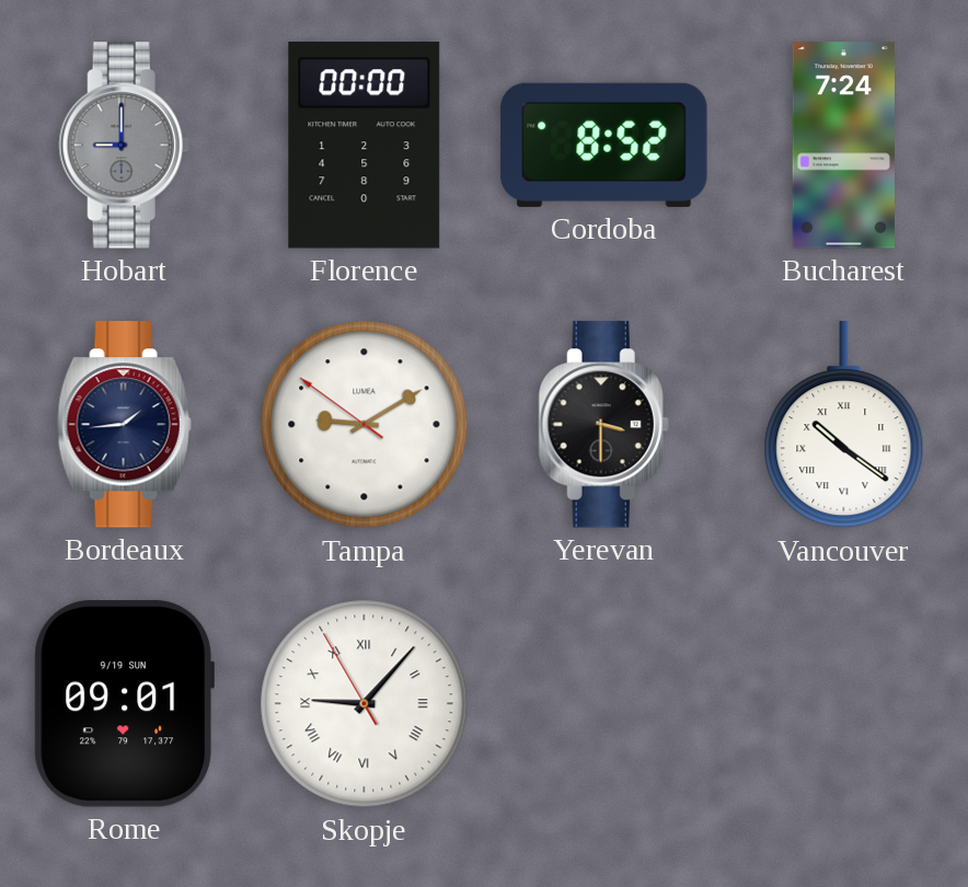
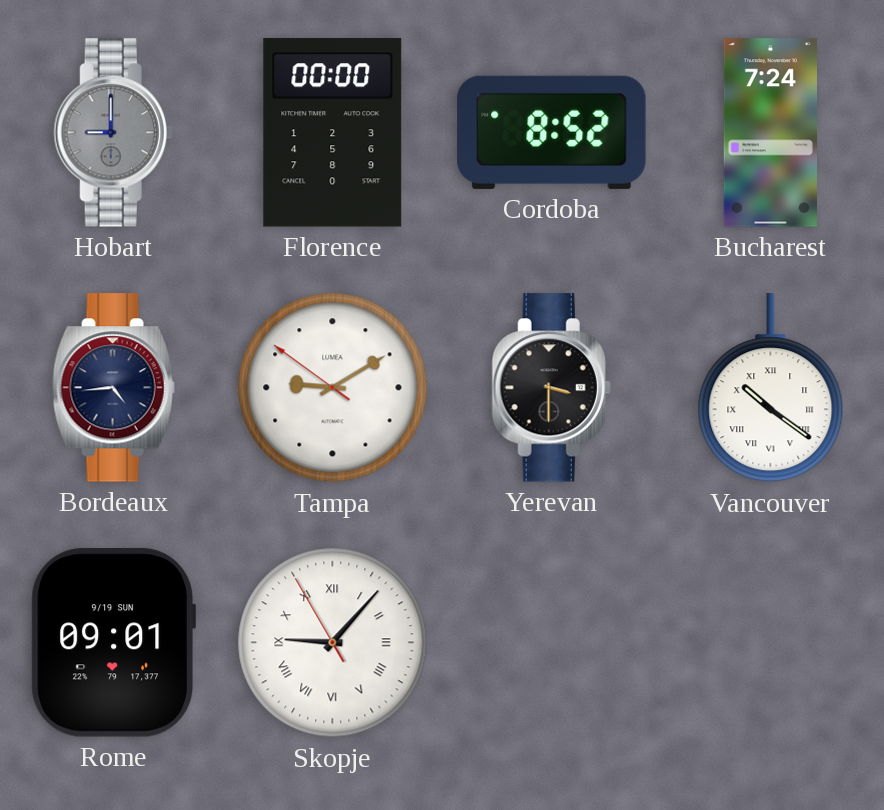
Bordeaux: 1:44 -> 4:44
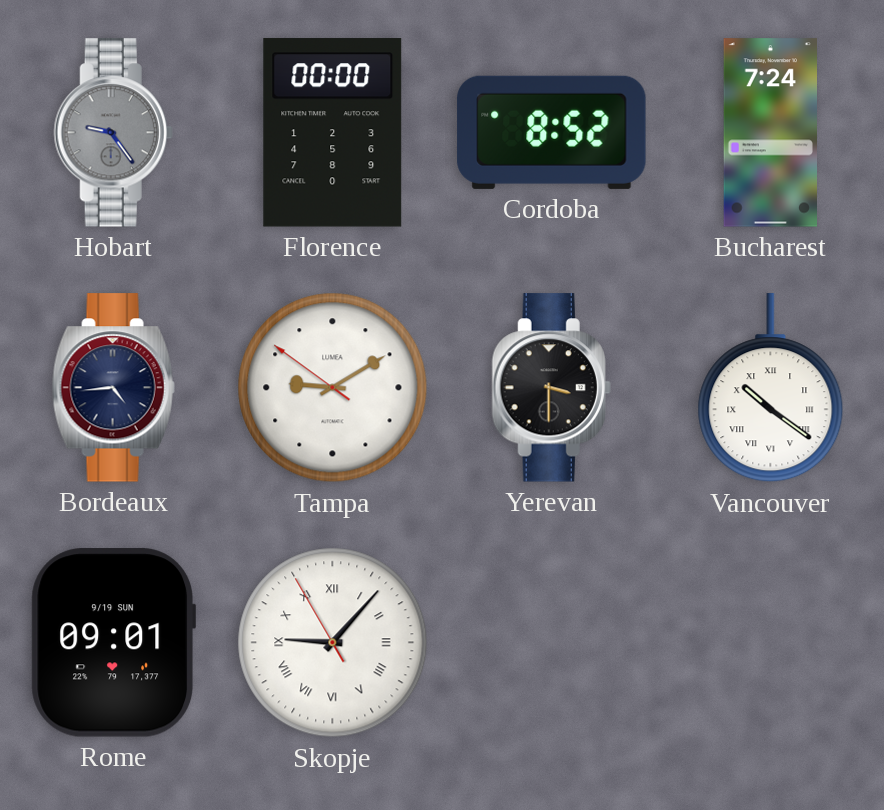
Hobart: 9:00 -> 9:24
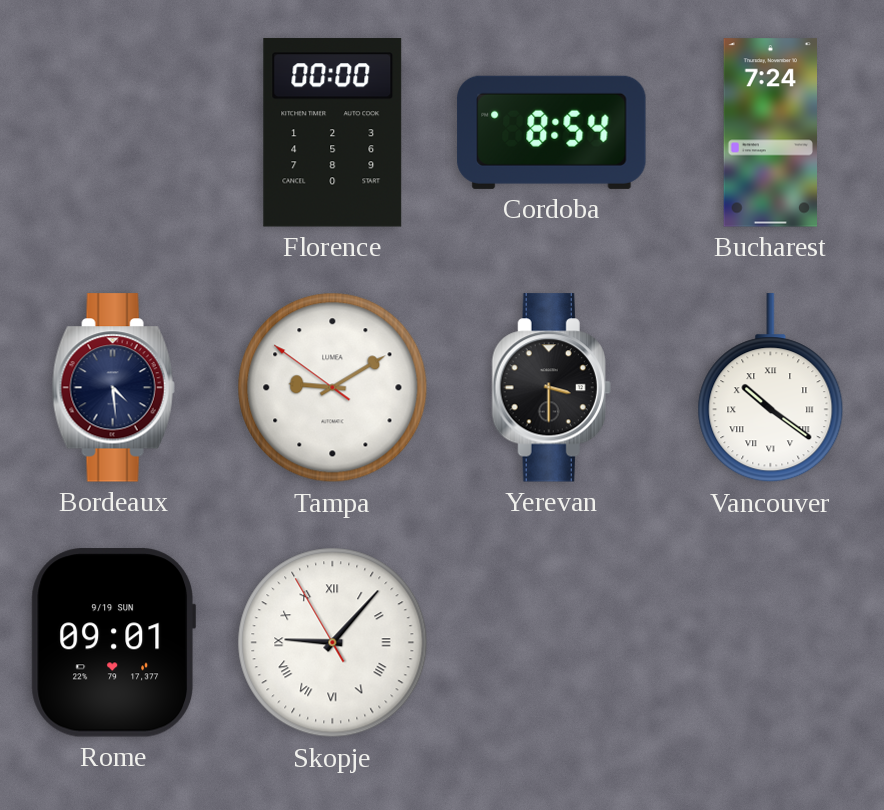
Hobart: 9:24 -> none
Cordoba: 8:52 -> 8:54
Bordeaux: 4:44 -> 4:29
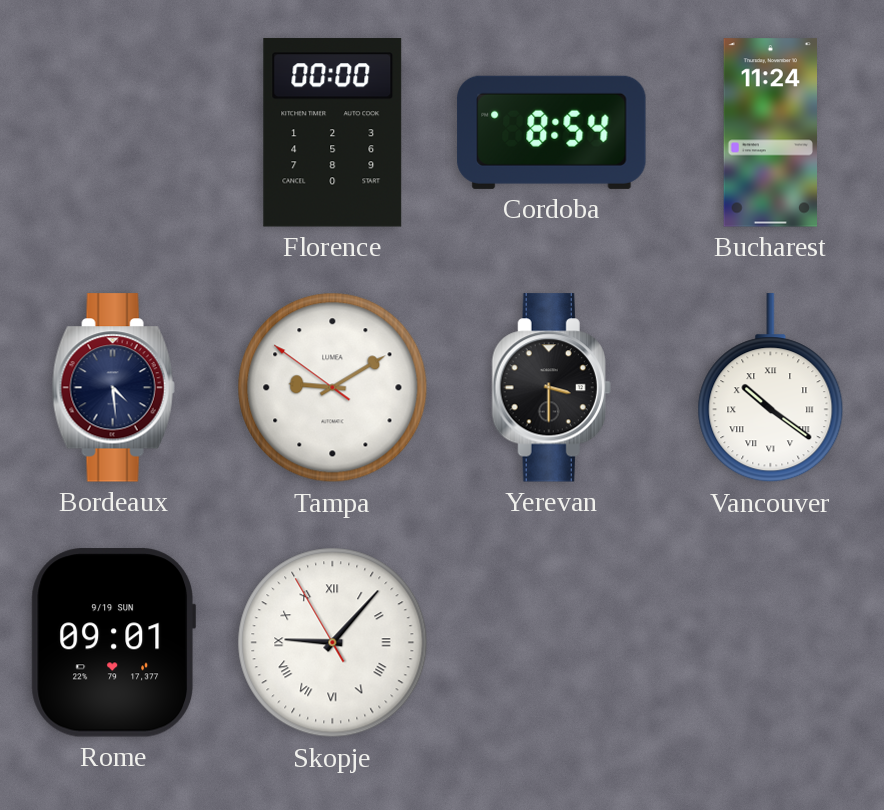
Bucharest: 7:24 -> 11:24
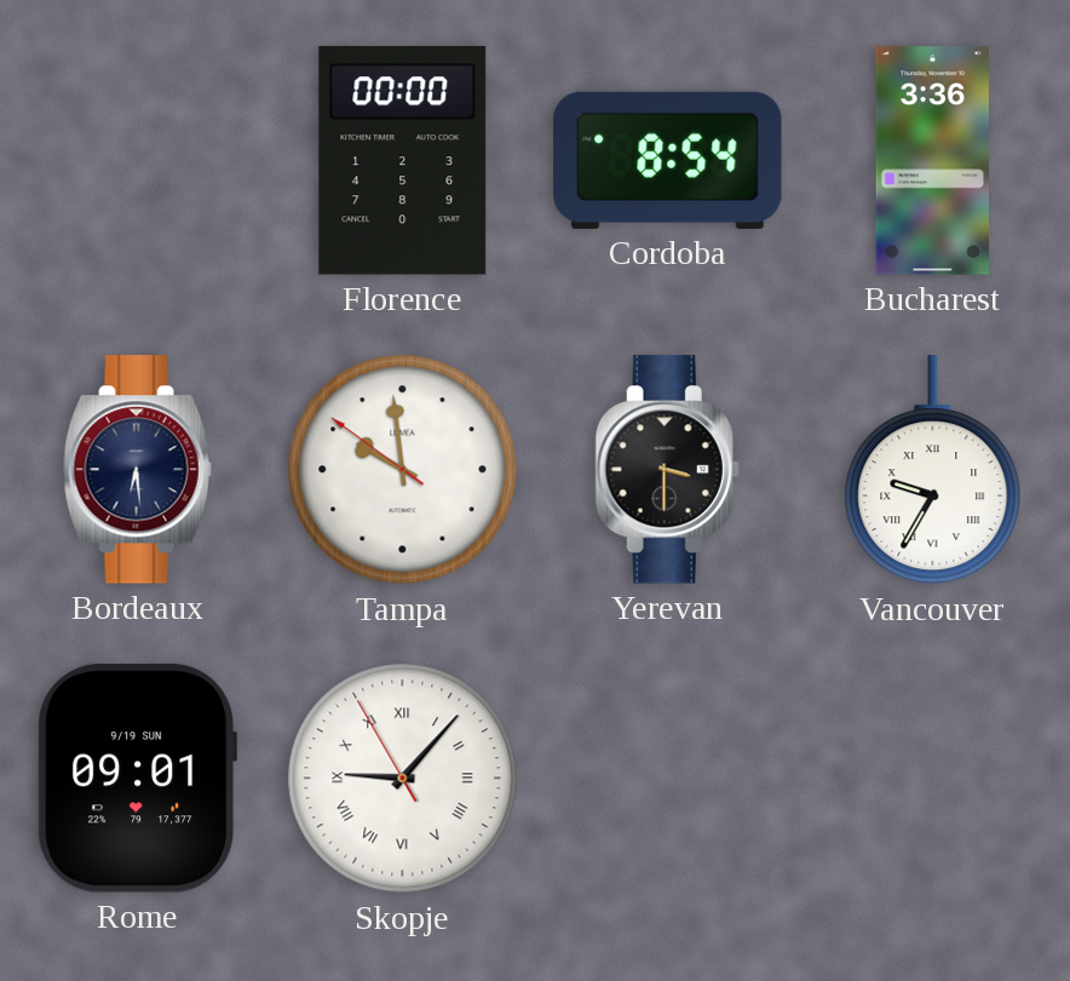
Bucharest: 11:24 -> 3:36
Bordeaux: 4:29 -> 6:29
Tampa: 9:09 -> 9:58
Vancouver: 10:21 -> 9:35
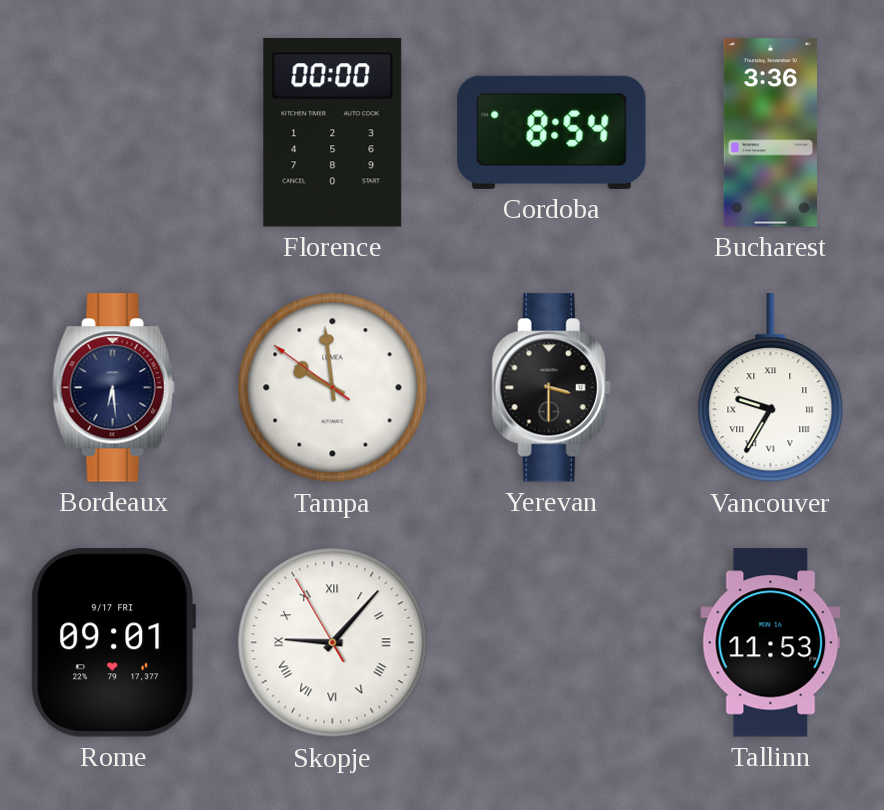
Rome date: 9/19 SUN -> 9/17 FRI
Tallinn: none -> 11:53
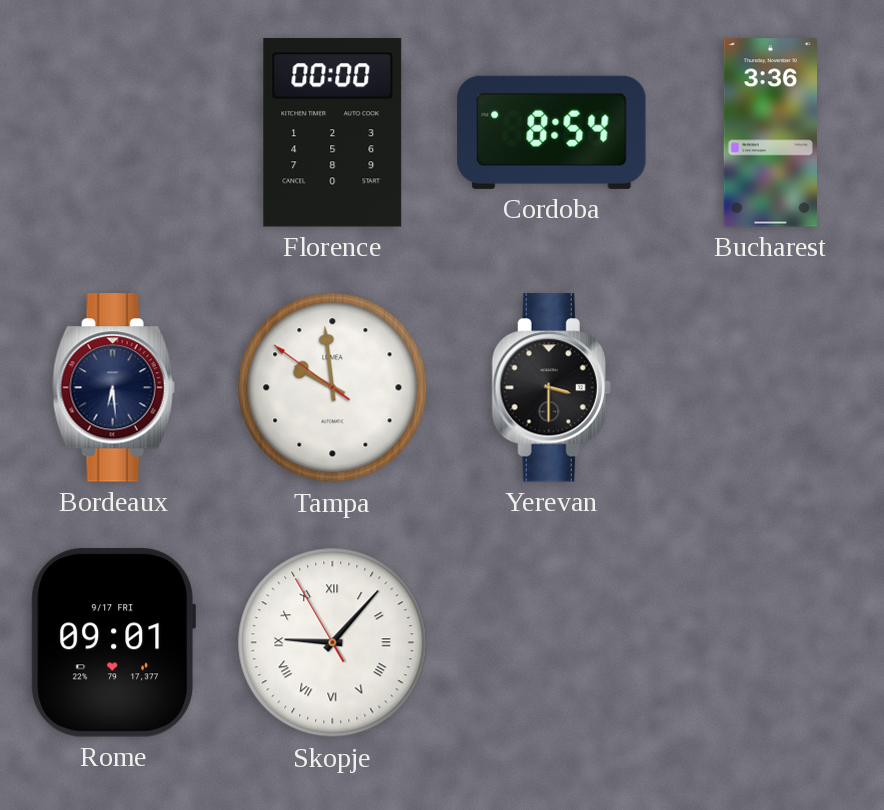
Vancouver: 9:35 -> none
Tallinn: 11:53 -> none
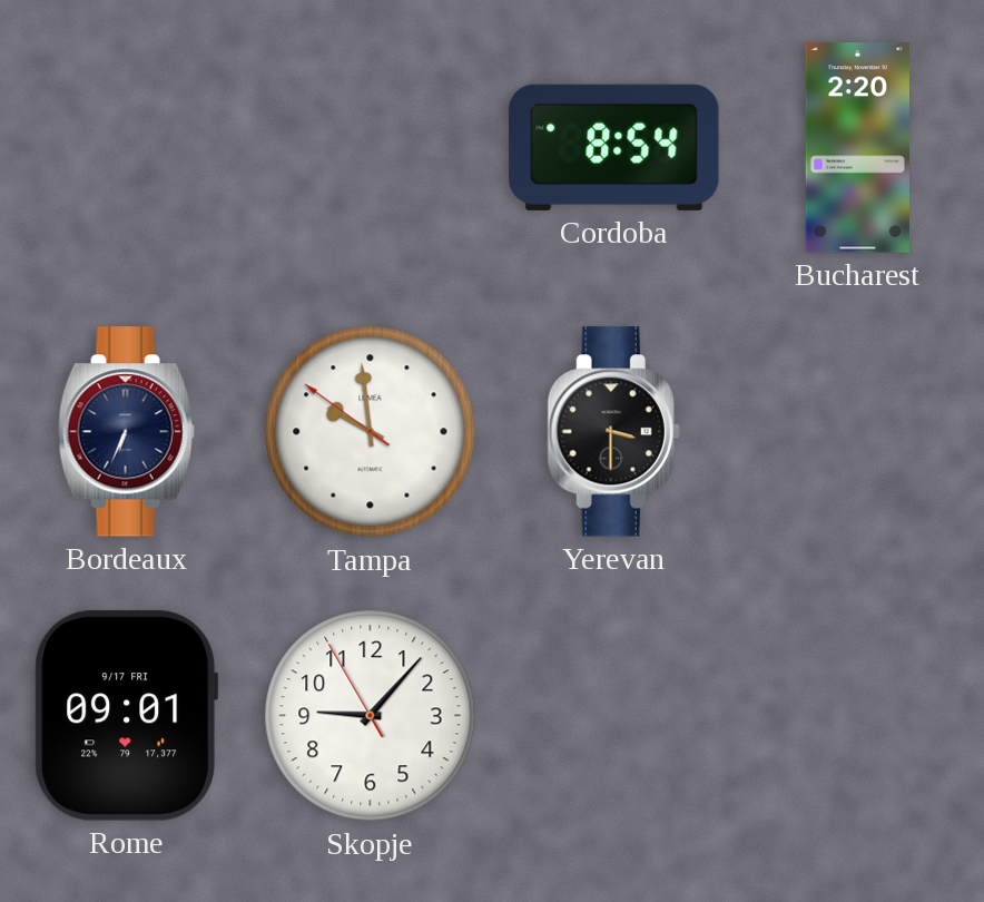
Florence: 00:00 -> none
Bucharest: 3:36 -> 2:20
Bordeaux: 6:29 -> 6:34
Skopje numerals: Roman -> Arabic
